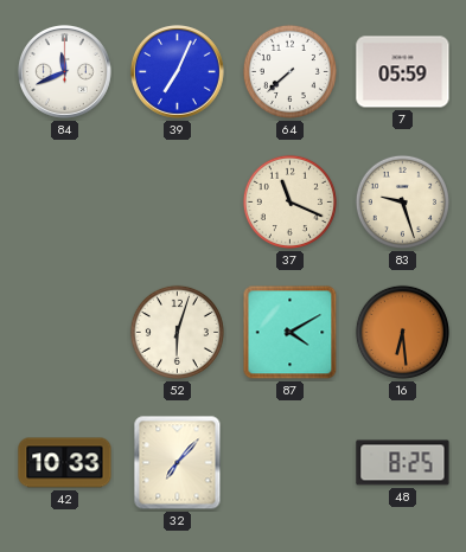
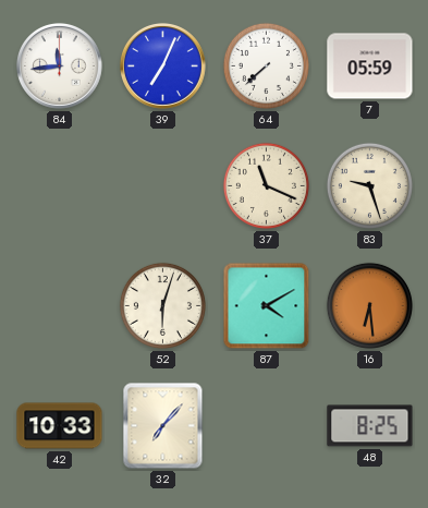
84: 11:41 -> 11:44
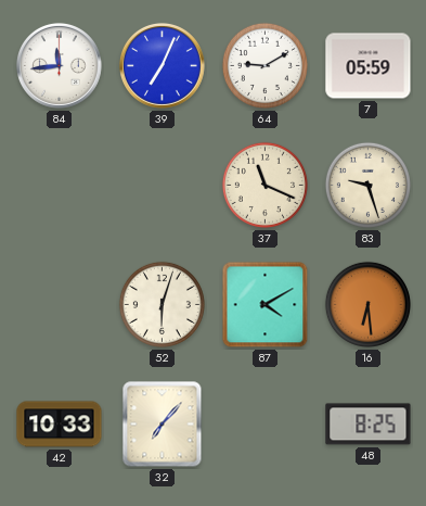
64: 7:38 -> 9:10
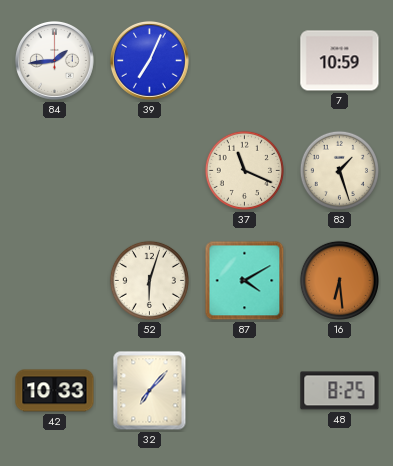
84: 11:44 -> 1:44
64: 9:10 -> none
7: 05:59 -> 10:59
83: 9:27 -> 1:27
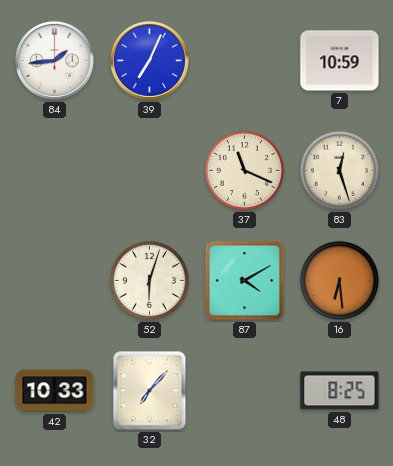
83: 1:27 -> 12:27
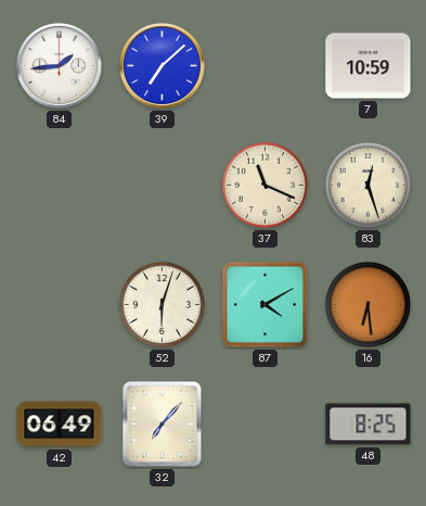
39: 7:04 -> 7:08
42: 10:33 -> 06:49
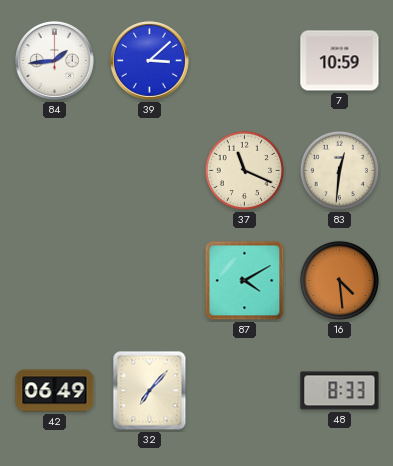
39: 7:08 -> 3:08
83: 12:27 -> 12:31
52: 6:03 -> none
16: 6:29 -> 4:29
48: 8:25 -> 8:33
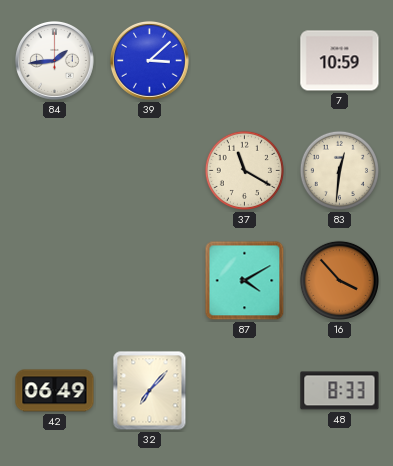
37: 11:19 -> 11:20
16: 4:29 -> 3:53
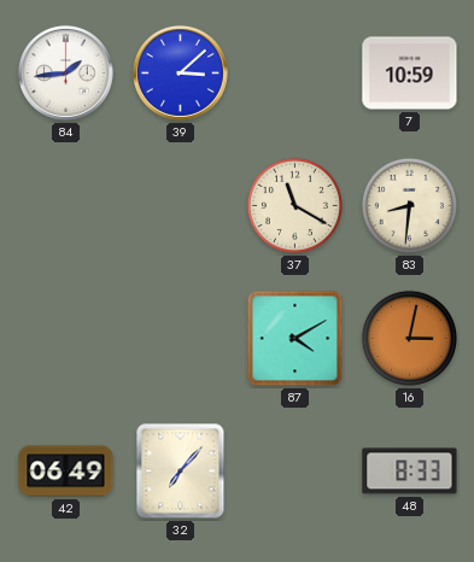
83: 12:31 -> 8:31
16: 3:53 -> 3:02
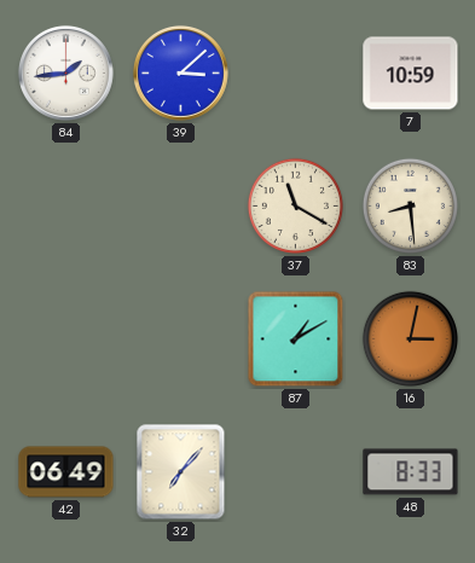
83: 8:31 -> 8:29
87: 4:10 -> 1:10
